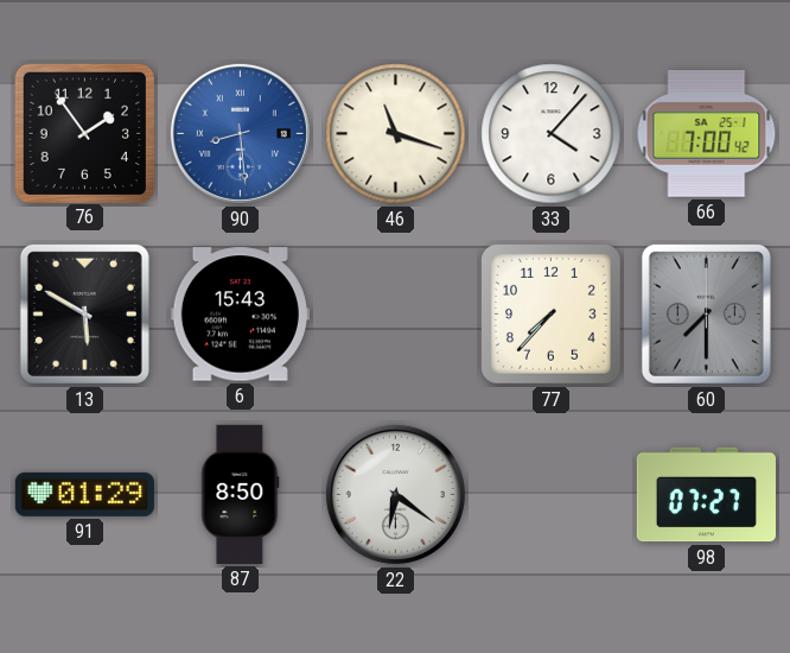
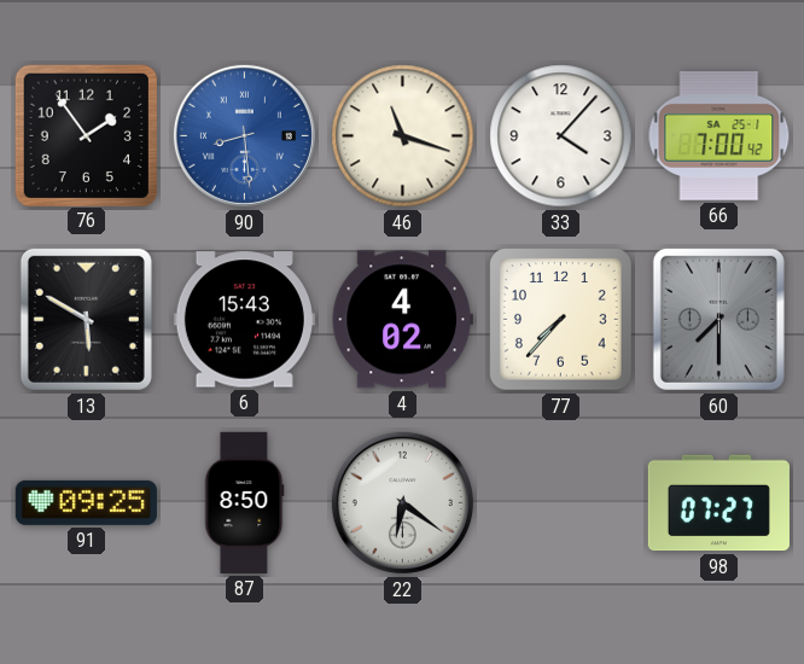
4: none -> 4:02
91: 01:29 -> 09:25
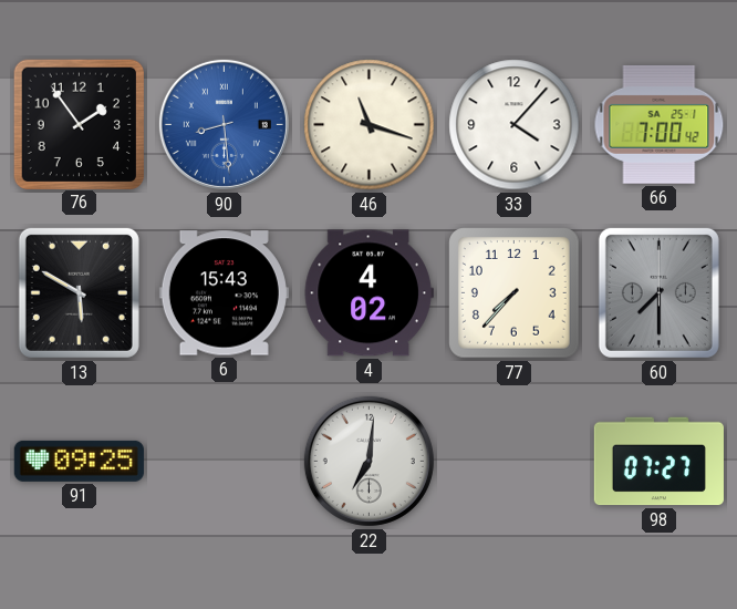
87: 8:50 -> none
22: 6:21 -> 7:01
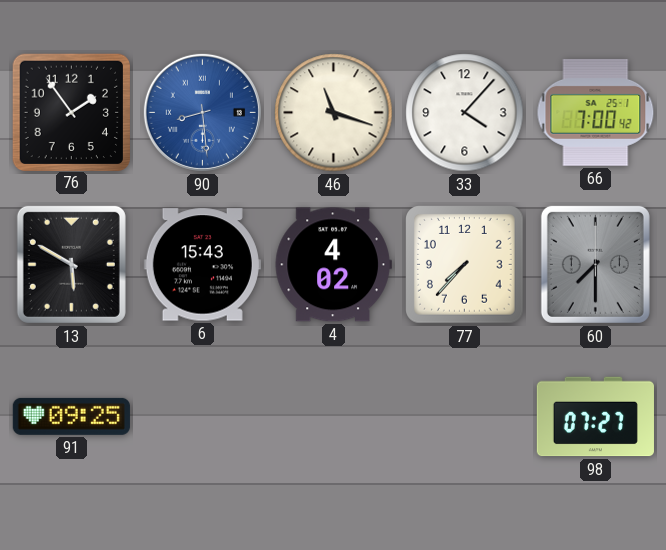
22: 7:01 -> none
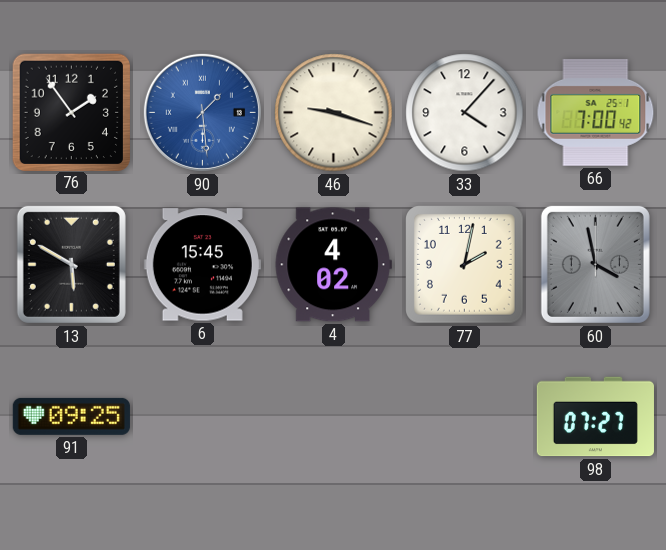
90: 8:29 -> 1:29
46: 11:18 -> 9:18
6: 15:43 -> 15:45
77: 7:37 -> 2:02
60: 7:30 -> 3:58
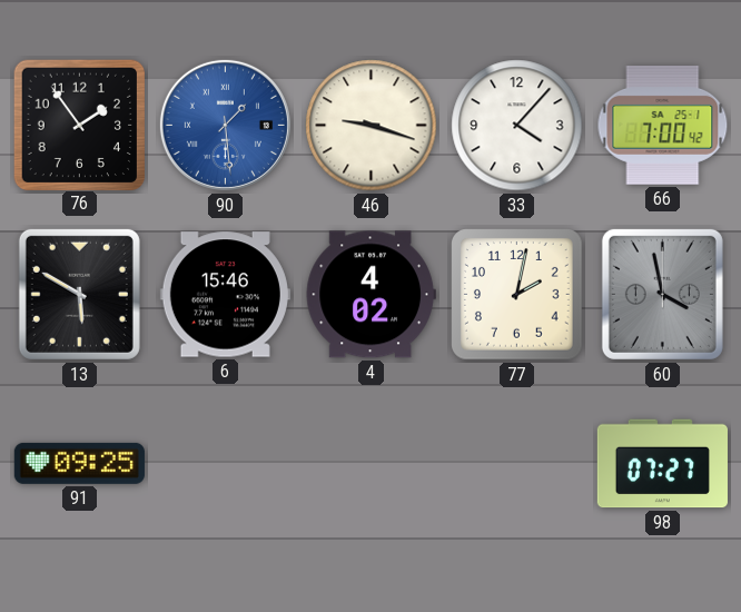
6: 15:45 -> 15:46
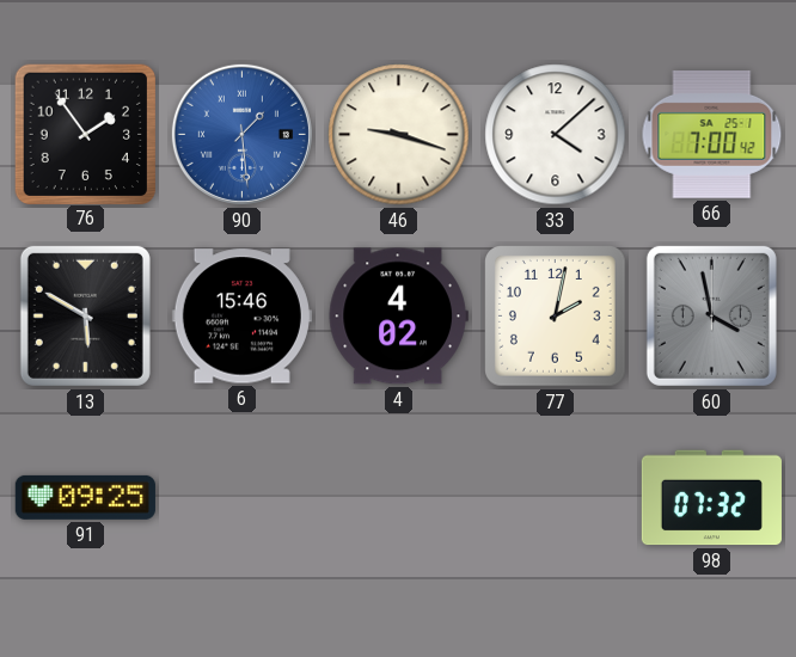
33: 4:07 -> 4:08
98: 07:27 -> 07:32
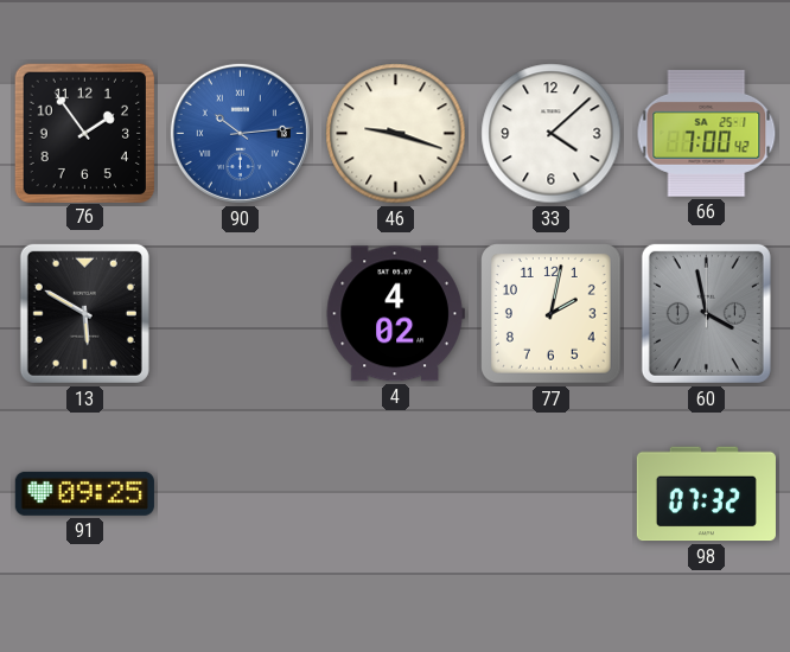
90: 1:29 -> 10:14
6: 15:46 -> none
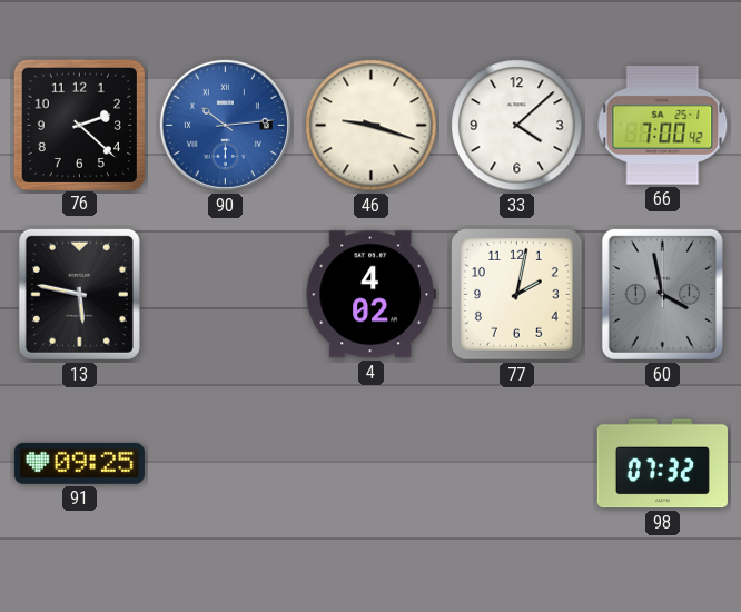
76: 1:54 -> 2:22
13: 5:50 -> 5:47
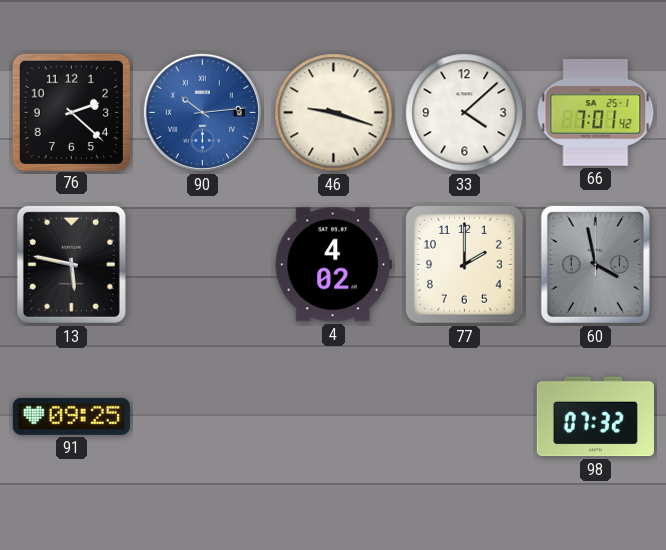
66: 7:00 -> 7:01
77: 2:02 -> 2:00
